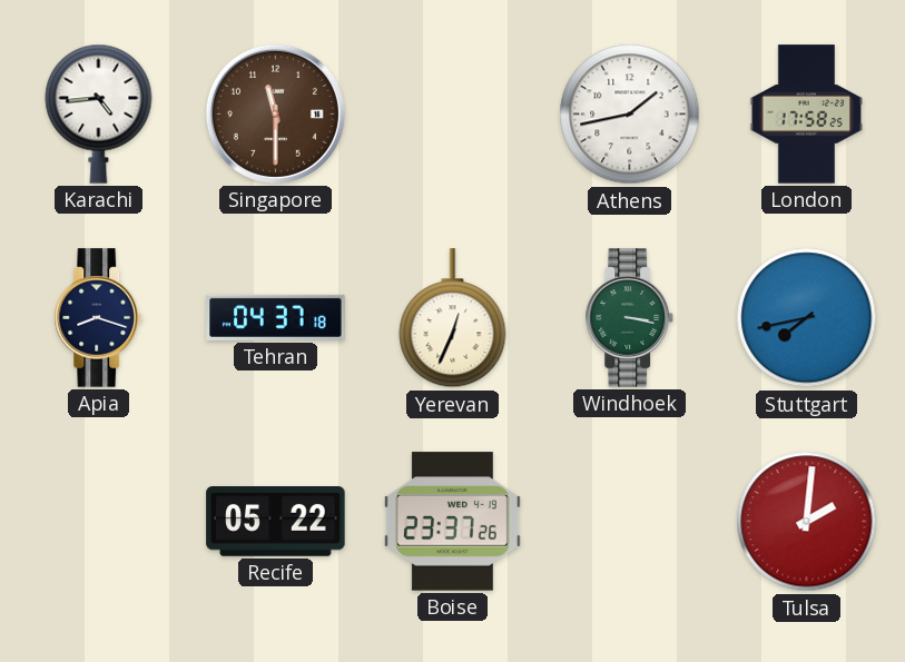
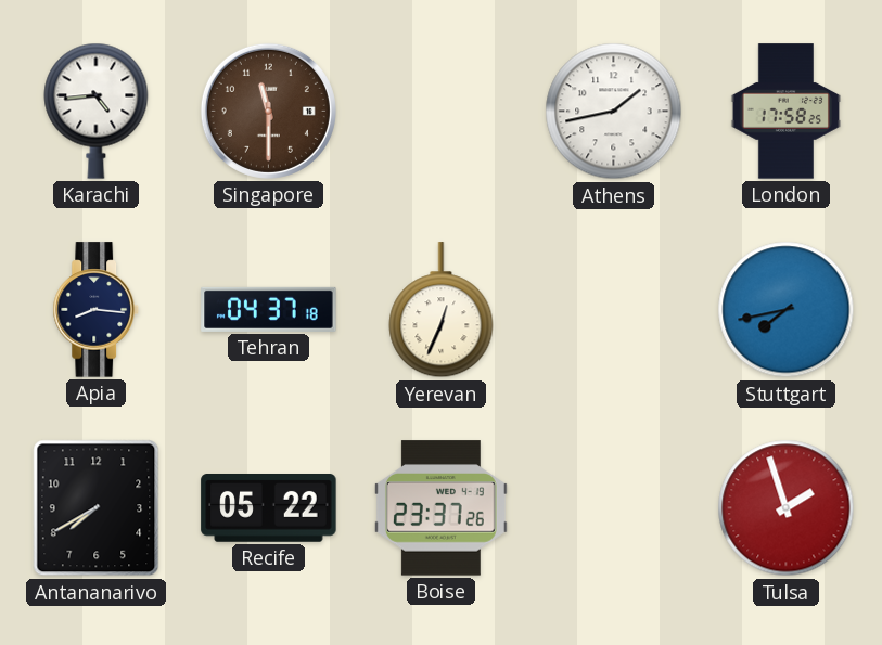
Apia: 8:18 -> 8:16
Windhoek: 3:17 -> none
Antananarivo: none -> 7:40
Tulsa: 2:01 -> 1:57
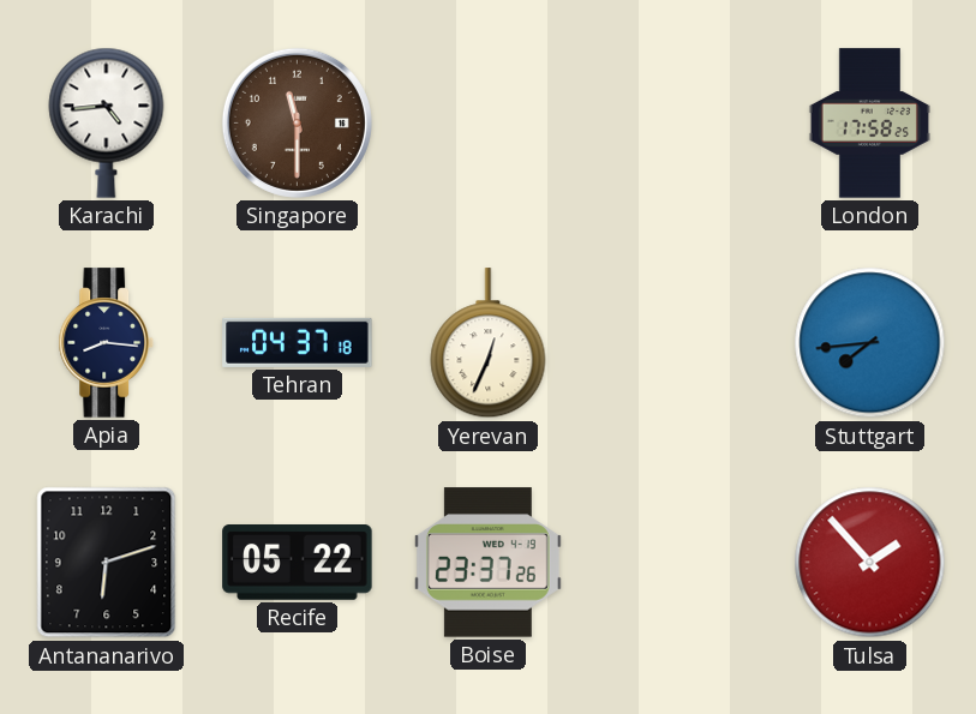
Athens: 1:43 -> none
Stuttgart: 7:43 -> 7:44
Antananarivo: 7:40 -> 6:12
Tulsa: 1:57 -> 1:53
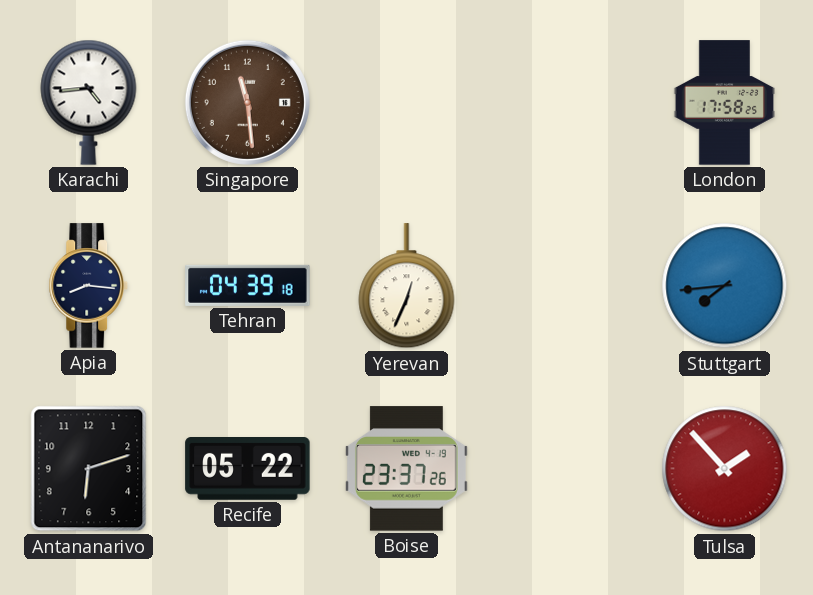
Singapore: 11:30 -> 11:29
Tehran: 04:37 -> 04:39
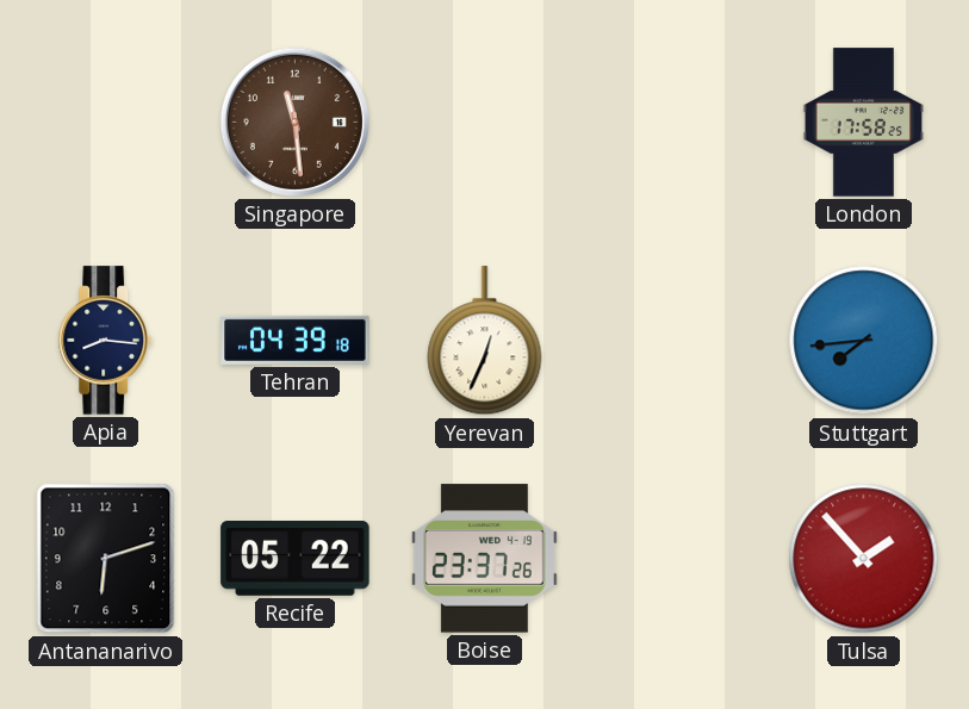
Karachi: 4:44 -> none
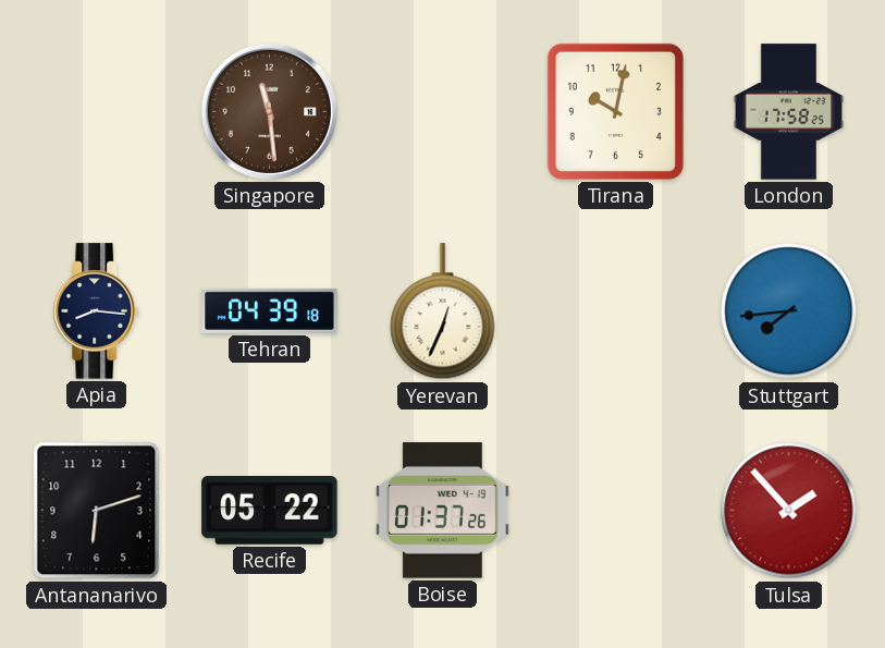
Tirana: none -> 10:02
Boise: 23:37 -> 01:37
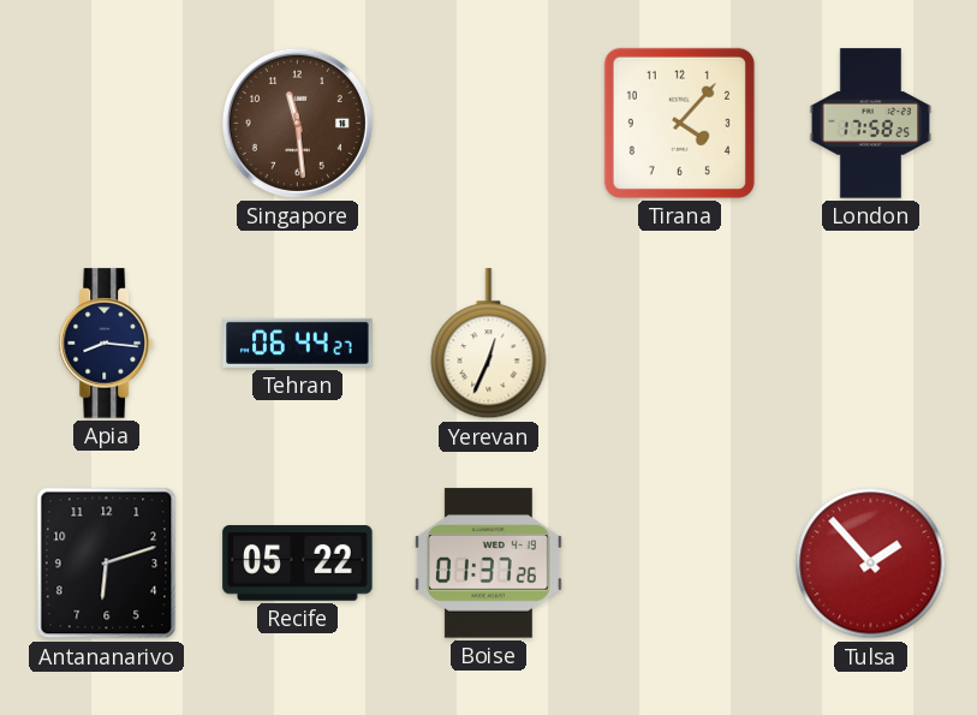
Tirana: 10:02 -> 4:07
Tehran: 04:39 -> 06:44
Stuttgart: 7:44 -> none
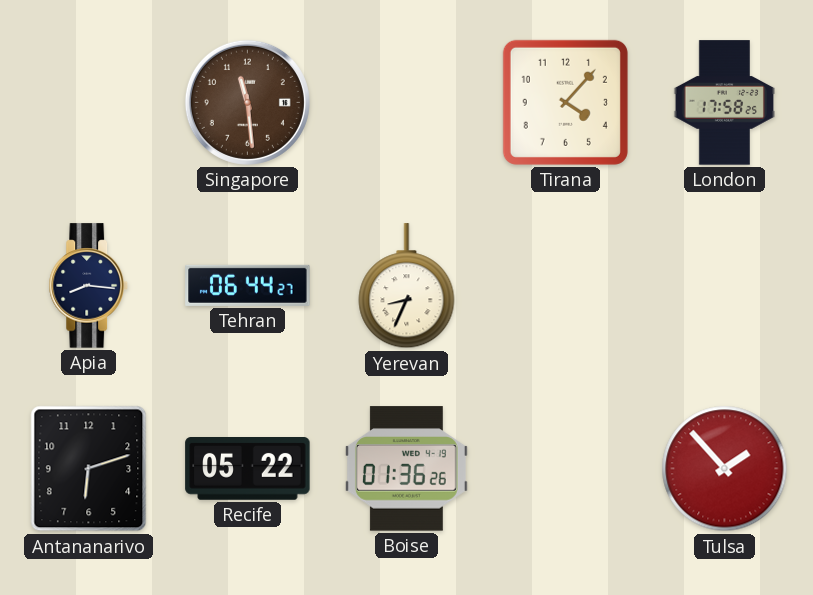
Yerevan: 12:34 -> 8:34
Boise: 01:37 -> 01:36
